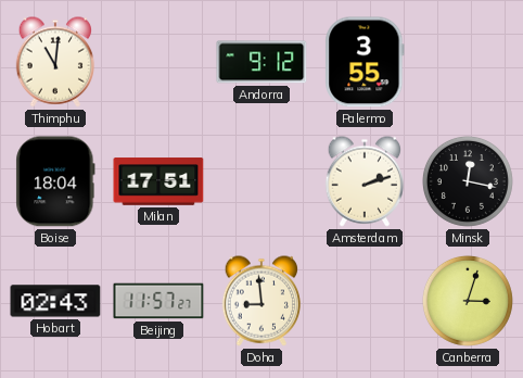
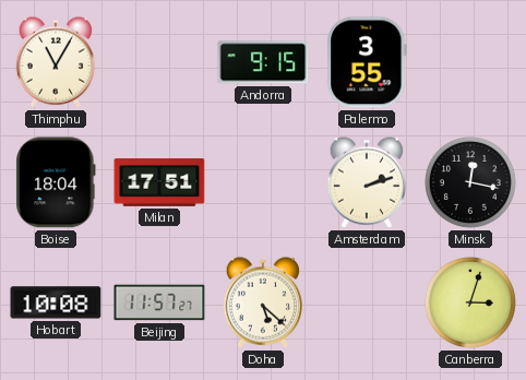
Thimphu: 11:01 -> 11:05
Andorra: 9:12 -> 9:15
Hobart: 02:43 -> 10:08
Doha: 8:59 -> 5:22
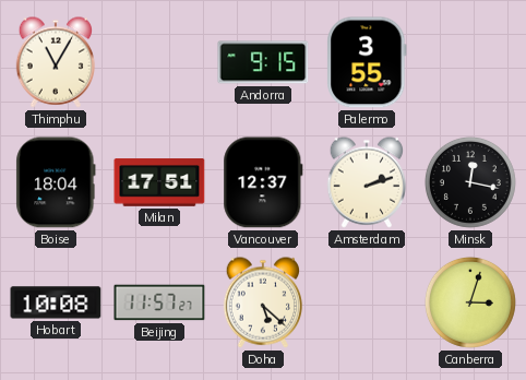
Vancouver: none -> 12:37
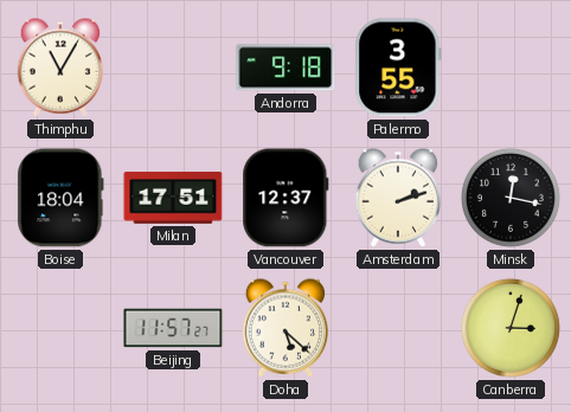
Andorra: 9:15 -> 9:18
Hobart: 10:08 -> none
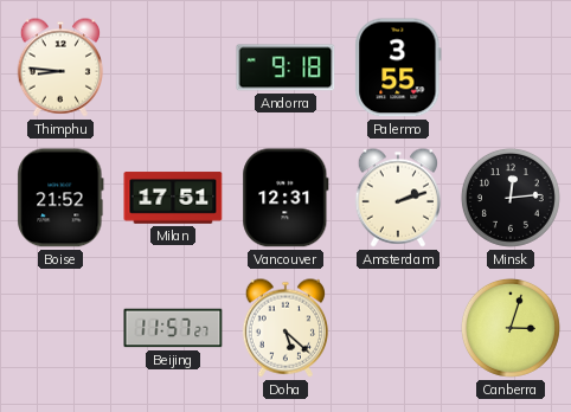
Thimphu: 11:05 -> 8:46
Boise: 18:04 -> 21:52
Vancouver: 12:37 -> 12:31
Minsk: 12:17 -> 12:14
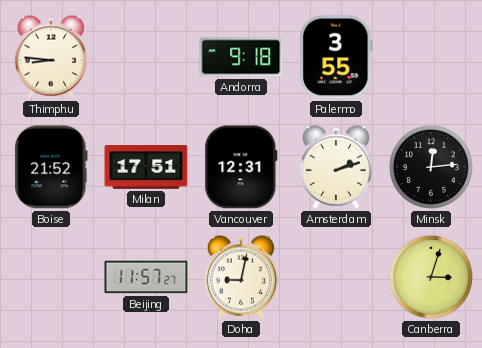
Doha: 5:22 -> 9:02
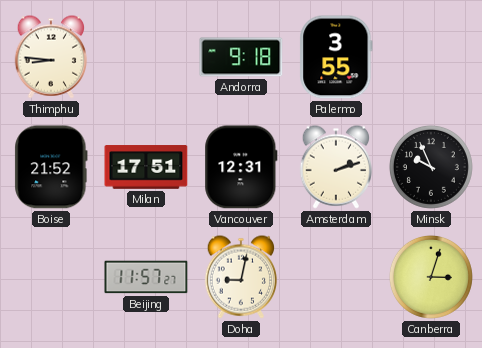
Minsk: 12:14 -> 9:56
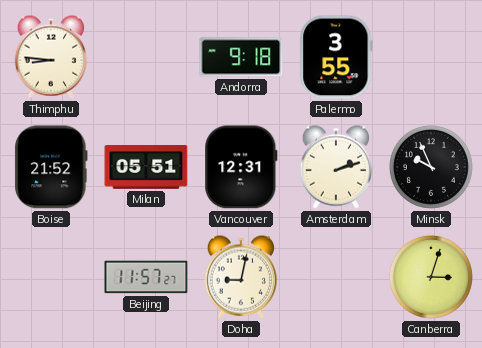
Milan: 17:51 -> 05:51
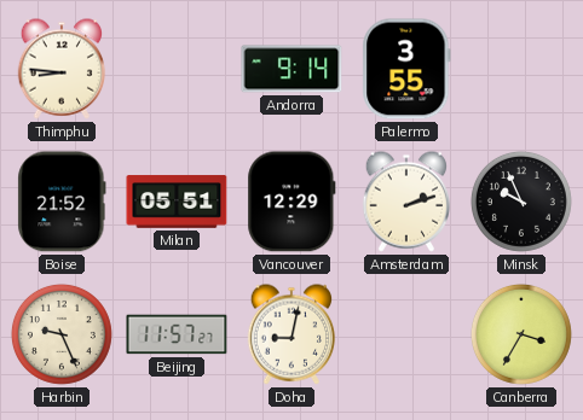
Andorra: 9:18 -> 9:14
Vancouver: 12:31 -> 12:29
Harbin: none -> 9:26
Canberra: 3:03 -> 3:35
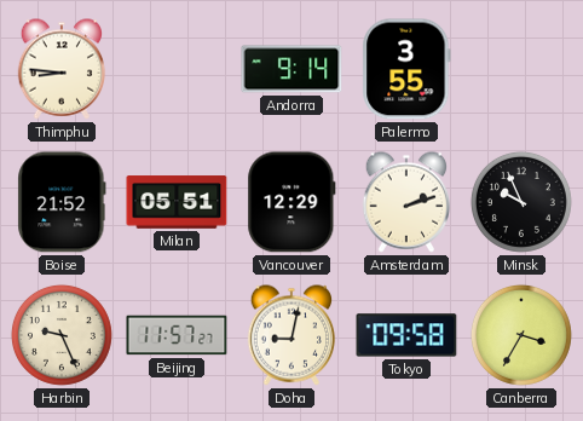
Tokyo: none -> 09:58
